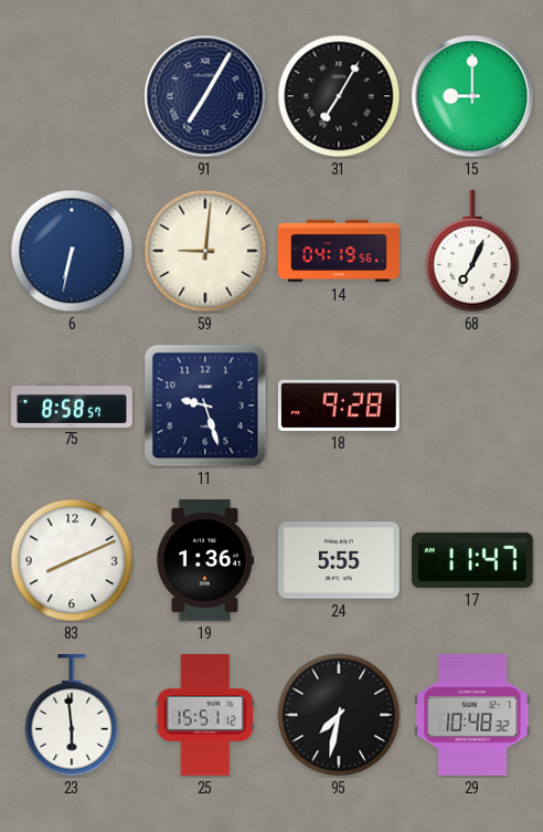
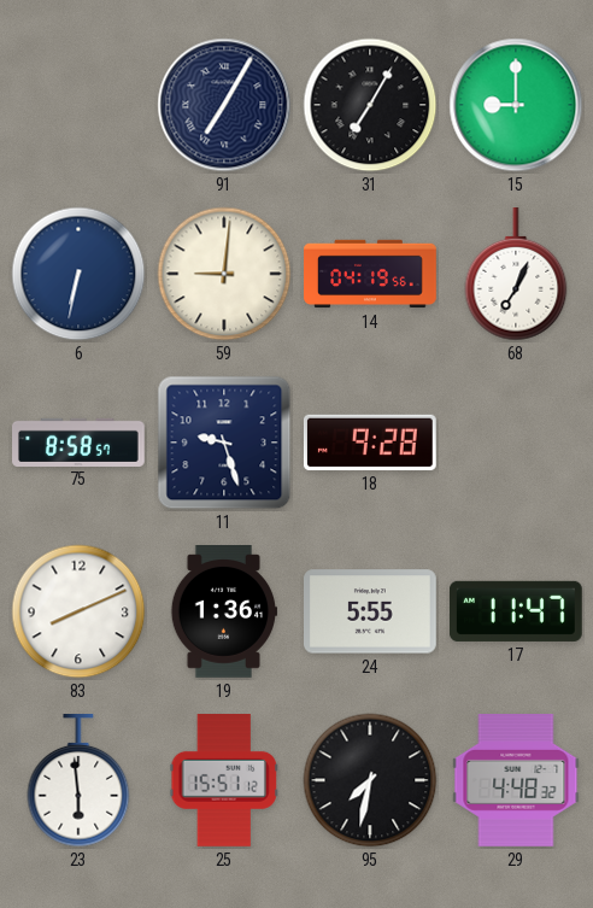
29: 10:48 -> 4:48
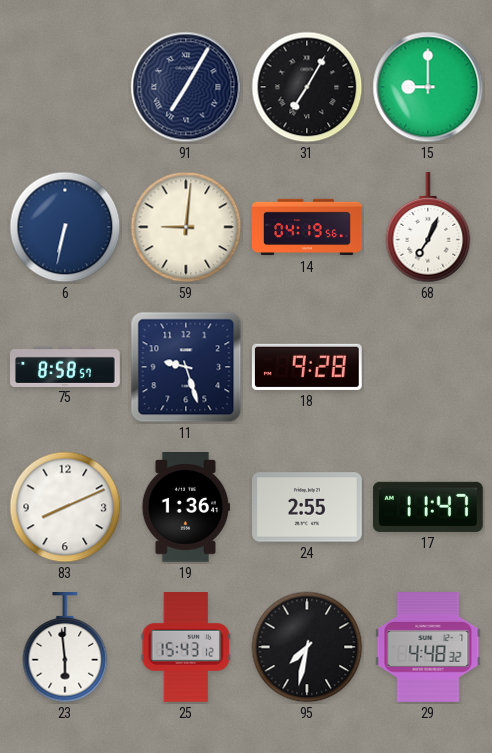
24: 5:55 -> 2:55
25: 15:51 -> 15:43
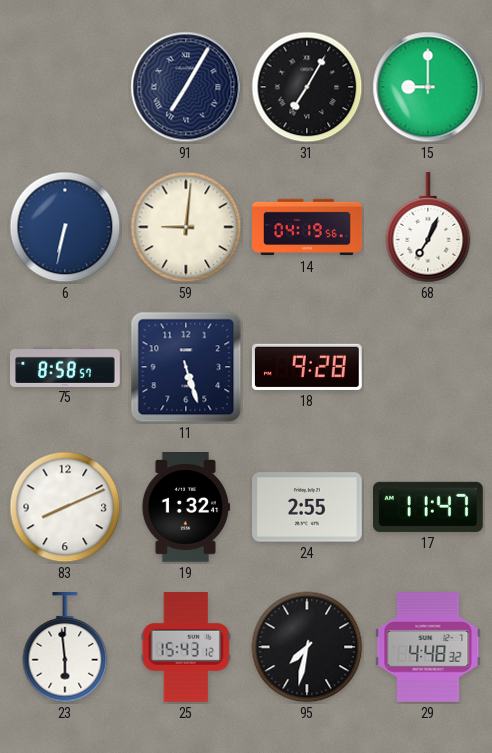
11: 9:27 -> 5:27
19: 1:36 -> 1:32
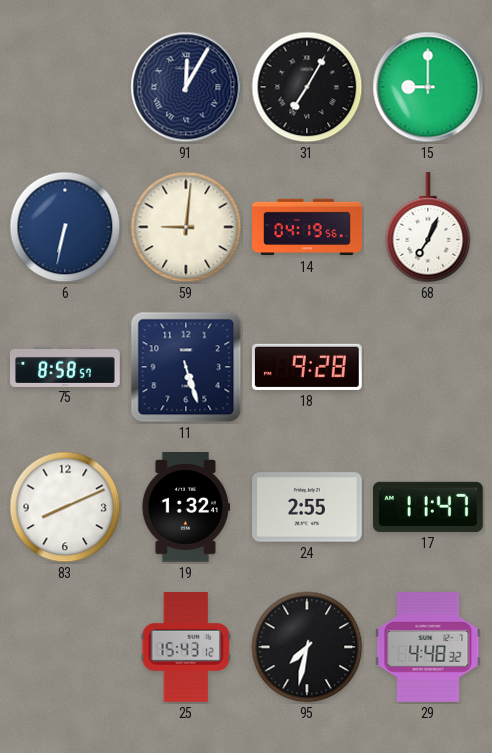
91: 7:05 -> 12:05
23: 5:59 -> none
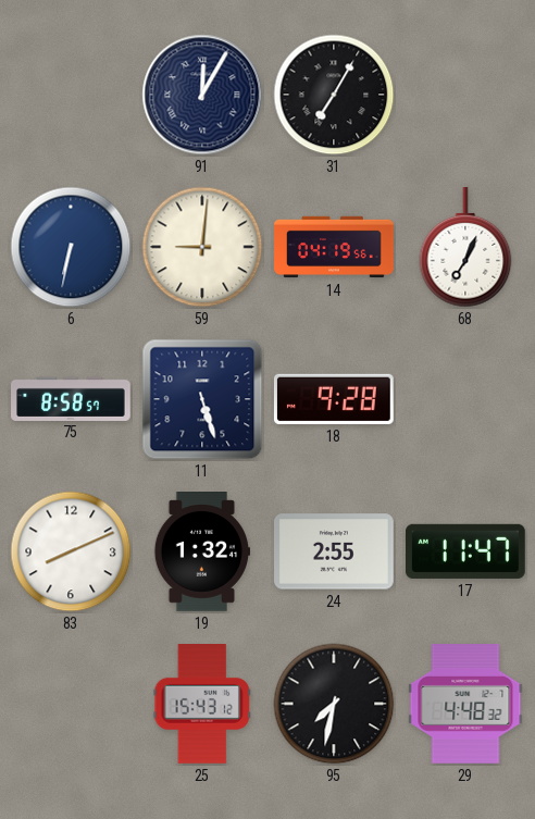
15: 9:00 -> none
